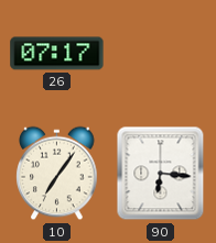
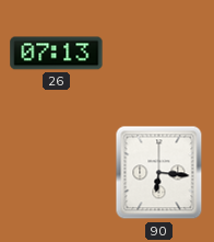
26: 07:17 -> 07:13
10: 7:06 -> none
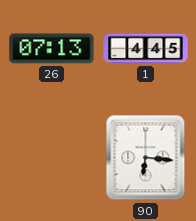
1: none -> 4:45
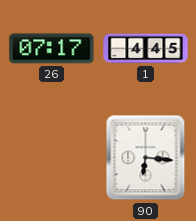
26: 07:13 -> 07:17
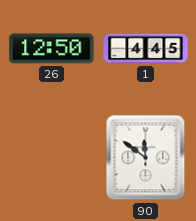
26: 07:17 -> 12:50
90: 6:16 -> 11:51
